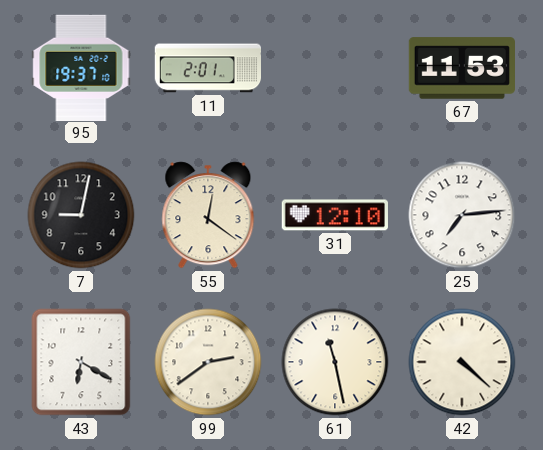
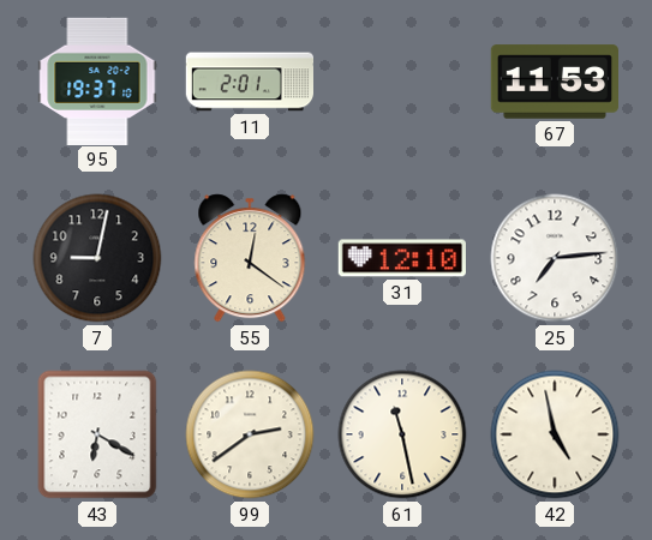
42: 4:22 -> 4:58
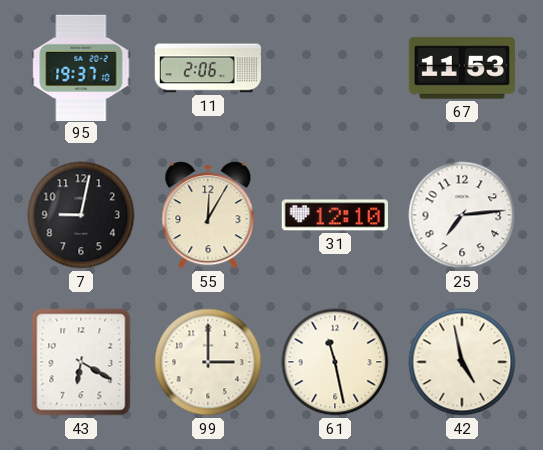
11: 2:01 -> 2:06
55: 12:21 -> 12:05
99: 2:39 -> 3:00
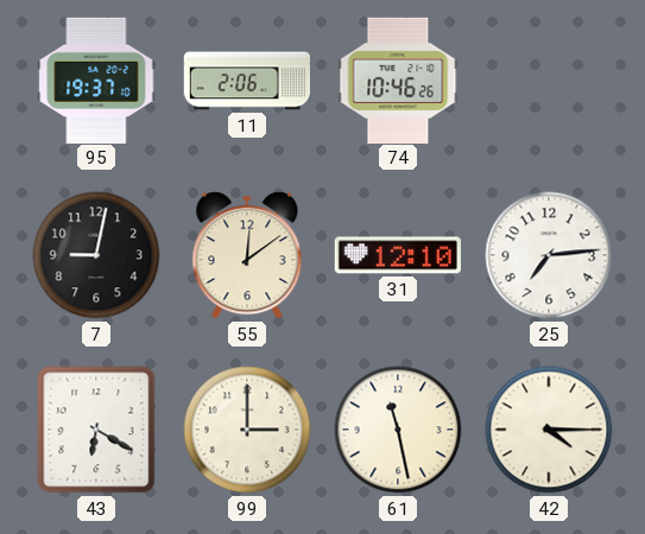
74: none -> 10:46
67: 11:53 -> none
55: 12:05 -> 12:09
42: 4:58 -> 4:15
